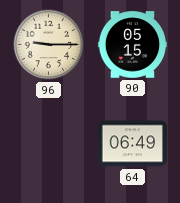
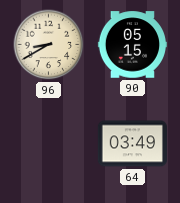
96: 9:15 -> 8:40
64: 06:49 -> 03:49
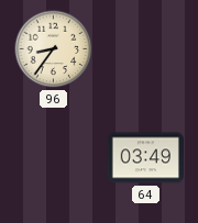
96: 8:40 -> 8:36
90: 05:15 -> none
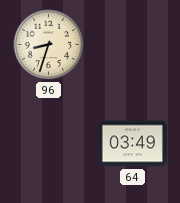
96: 8:36 -> 8:33
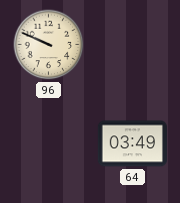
96: 8:33 -> 9:49
